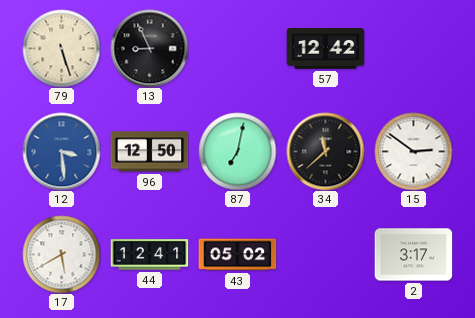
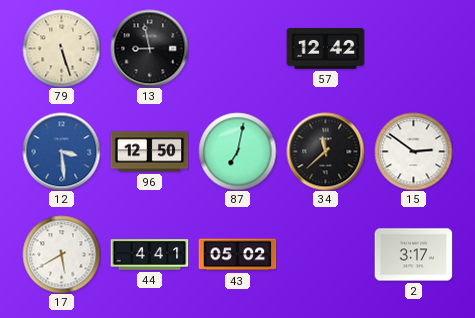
13: 8:56 -> 8:58
44: 12:41 -> 4:41
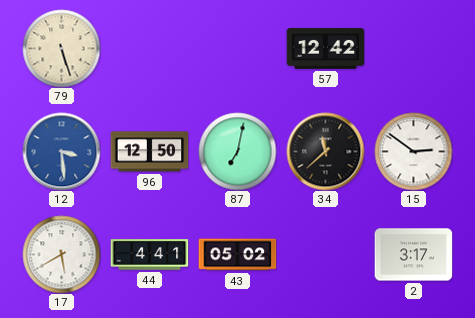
13: 8:58 -> none
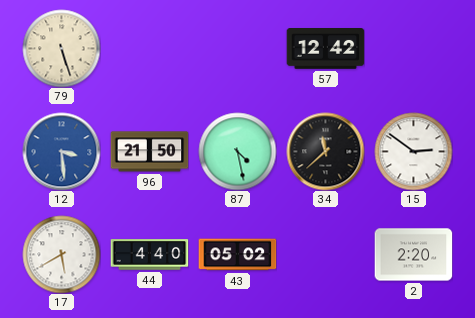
96: 12:50 -> 21:50
87: 7:02 -> 4:28
44: 4:41 -> 4:40
2: 3:17 -> 2:20
